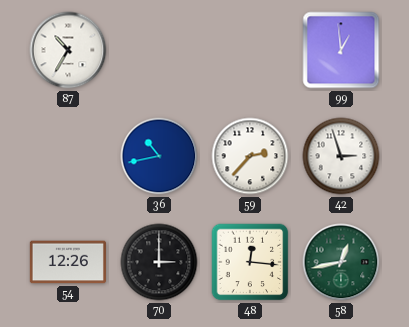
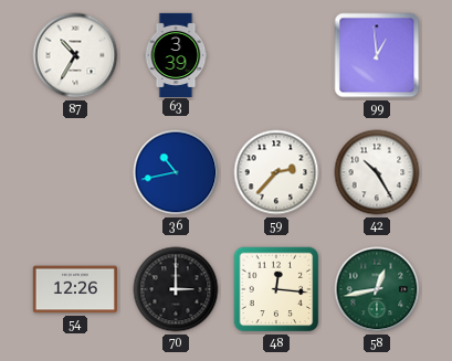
63: none -> 3:39
42: 2:57 -> 10:25
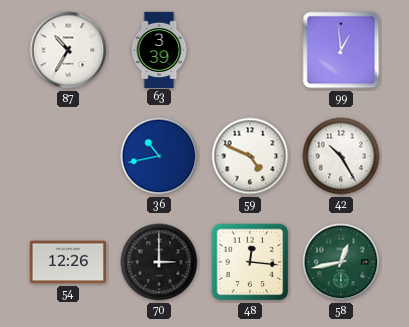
59: 2:37 -> 4:49
